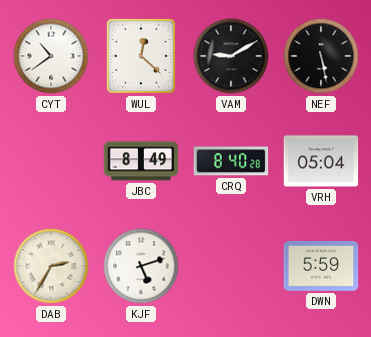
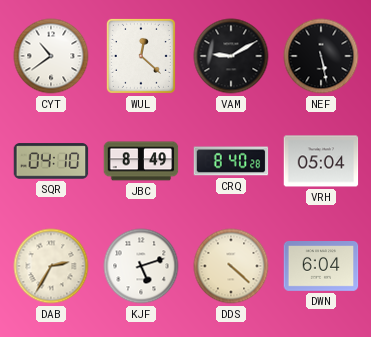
SQR: none -> 04:10
DDS: none -> 4:22
DWN: 5:59 -> 6:04
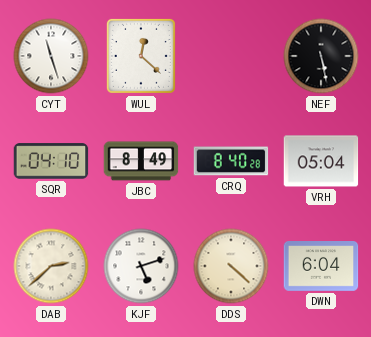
CYT: 10:39 -> 11:27
VAM: 9:10 -> none
DAB: 2:35 -> 2:38
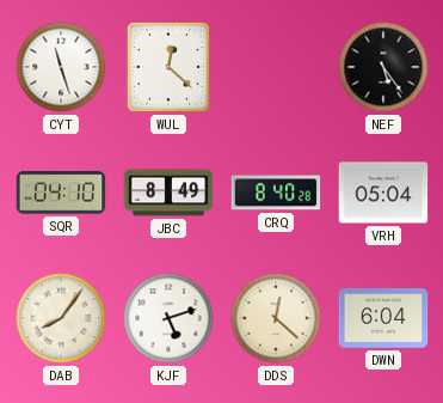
NEF: 5:28 -> 5:24
DAB: 2:38 -> 8:06
DDS: 4:22 -> 12:22
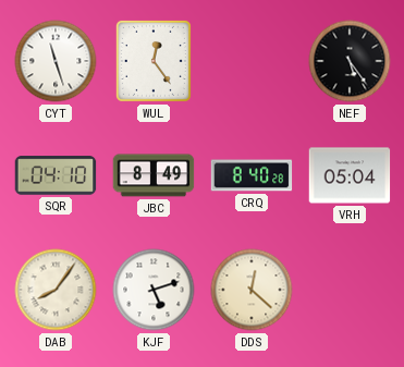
WUL: 12:22 -> 12:24
DWN: 6:04 -> none
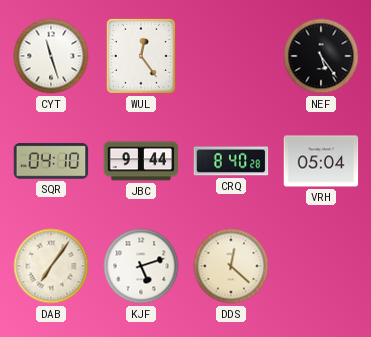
JBC: 8:49 -> 9:44
DAB: 8:06 -> 7:06
